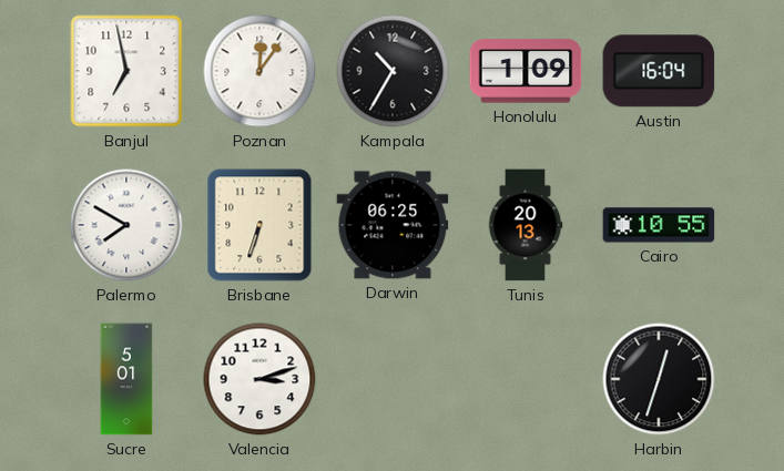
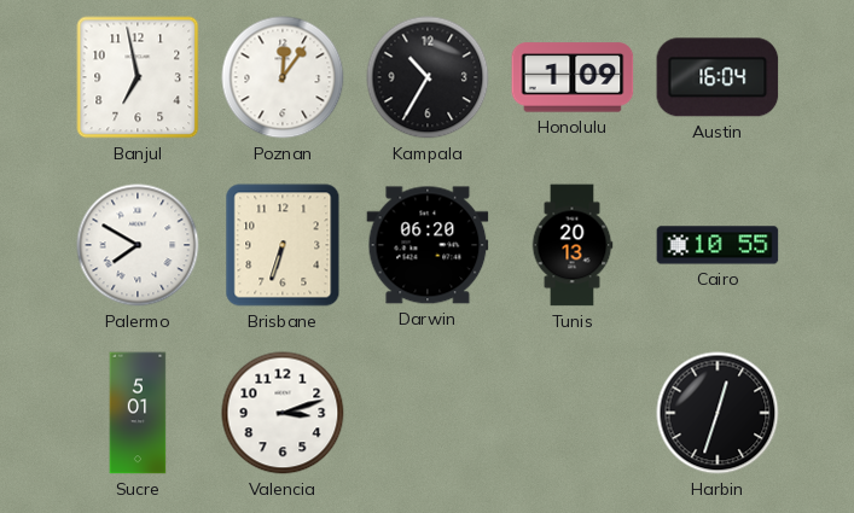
Darwin: 06:25 -> 06:20
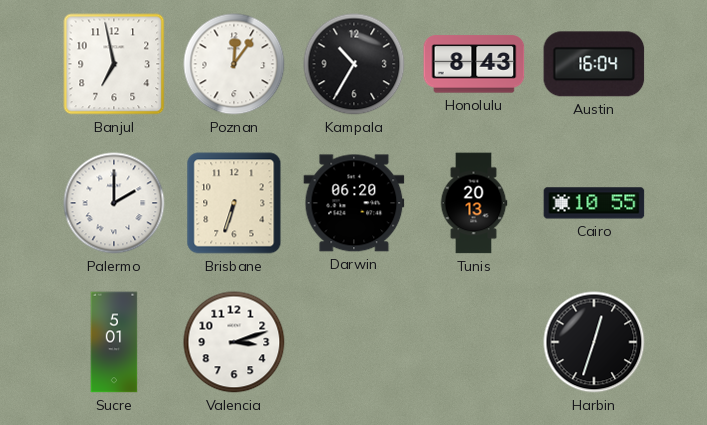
Honolulu: 1:09 -> 8:43
Palermo: 7:50 -> 2:00
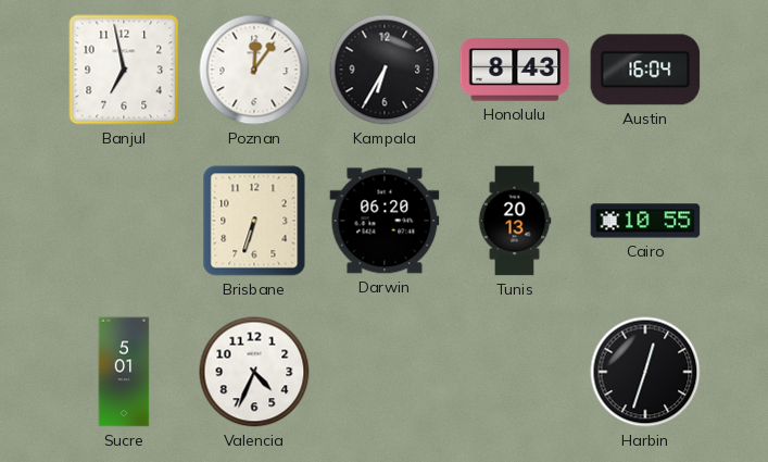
Kampala: 10:35 -> 6:35
Palermo: 2:00 -> none
Valencia: 3:12 -> 4:34
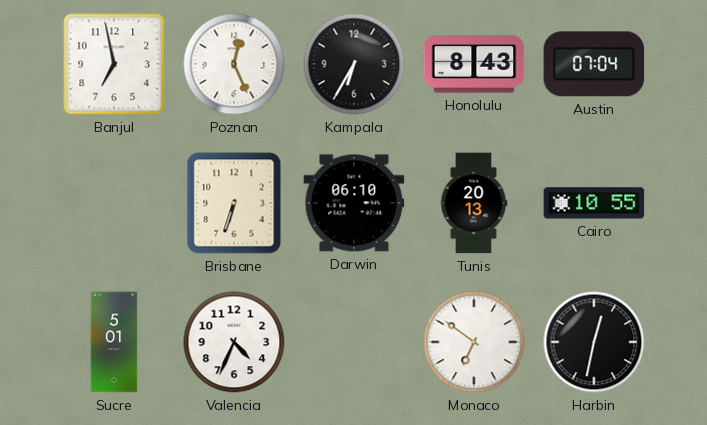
Poznan: 12:06 -> 12:26
Austin: 16:04 -> 07:04
Darwin: 06:20 -> 06:10
Monaco: none -> 6:51
Harbin: 12:33 -> 12:32
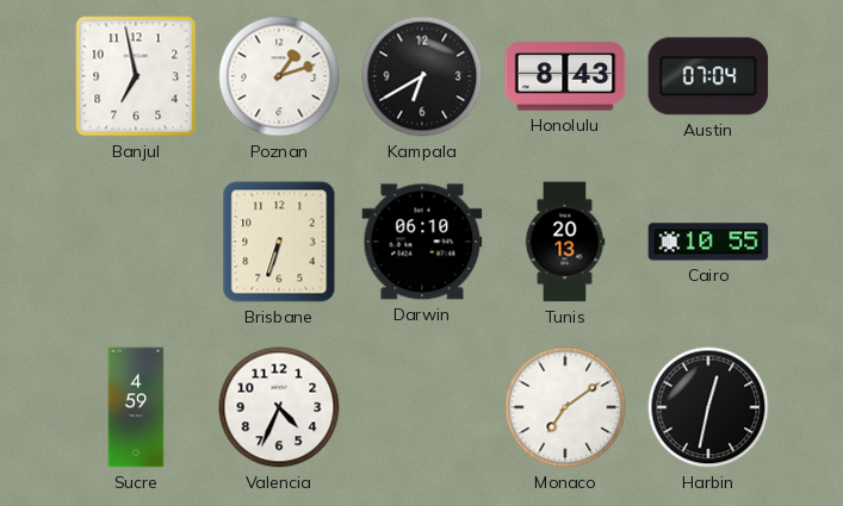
Poznan: 12:26 -> 1:12
Kampala: 6:35 -> 6:40
Sucre: 5:01 -> 4:59
Monaco: 6:51 -> 7:09
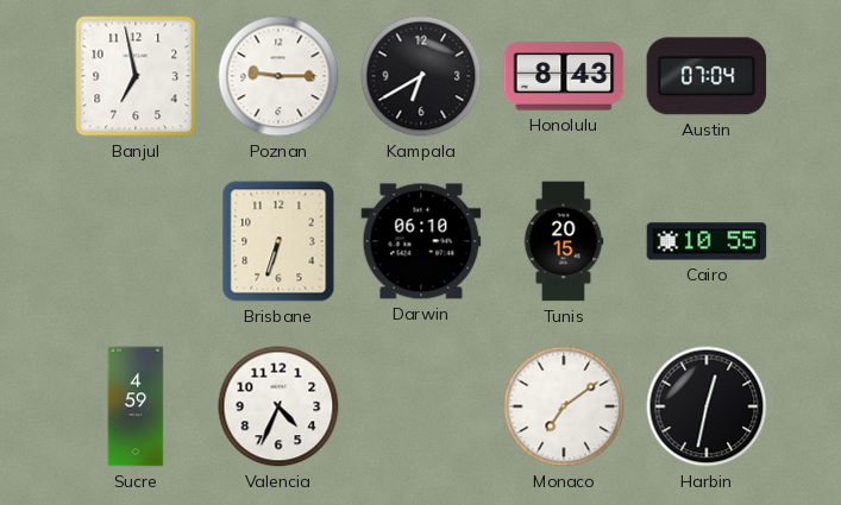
Poznan: 1:12 -> 9:15
Tunis: 20:13 -> 20:15
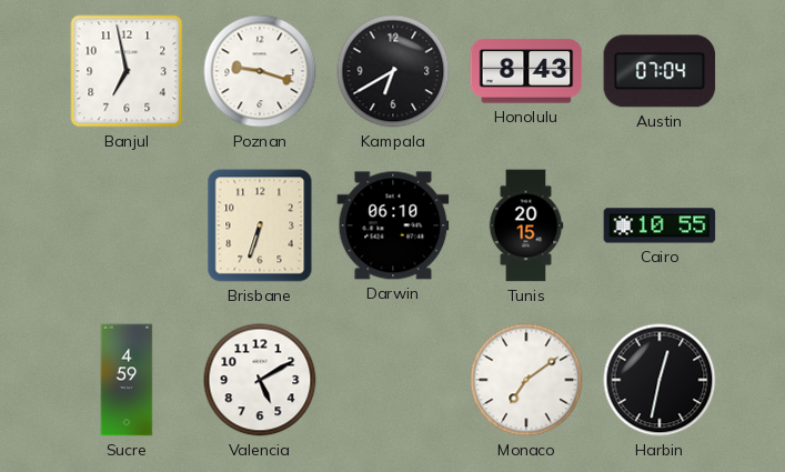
Poznan: 9:15 -> 9:18
Valencia: 4:34 -> 5:10
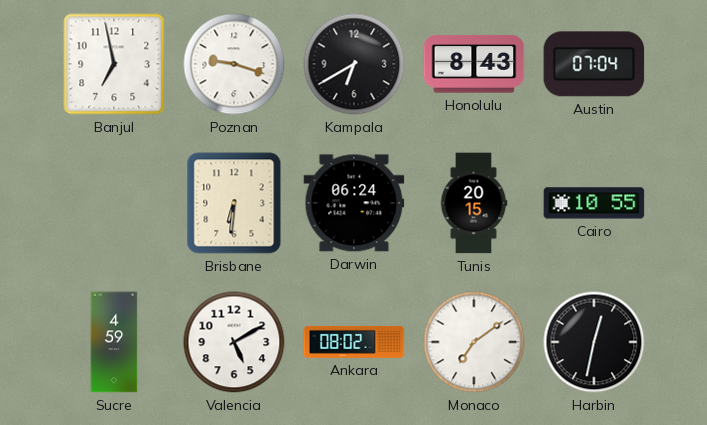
Brisbane: 6:33 -> 6:31
Darwin: 06:10 -> 06:24
Ankara: none -> 08:02
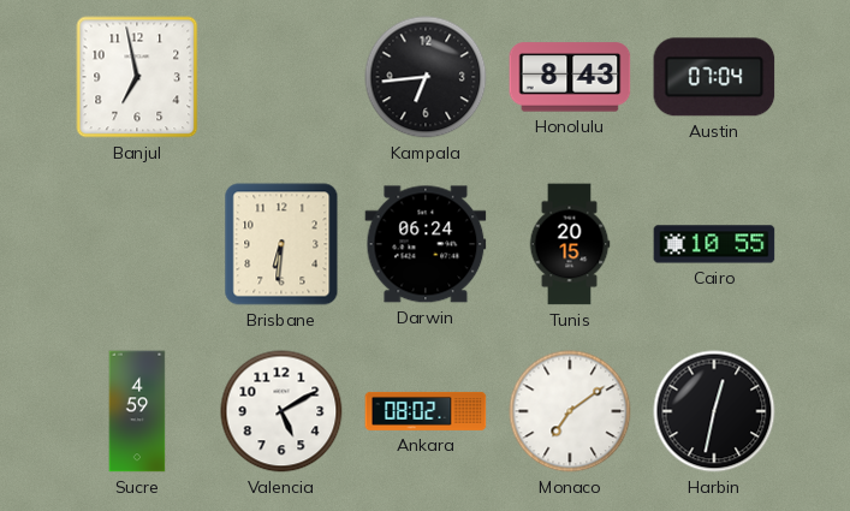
Poznan: 9:18 -> none
Kampala: 6:40 -> 6:44
